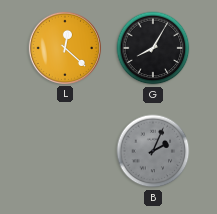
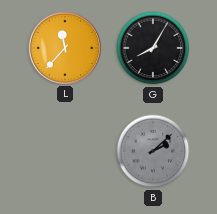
L: 12:22 -> 11:37
B: 2:04 -> 2:08
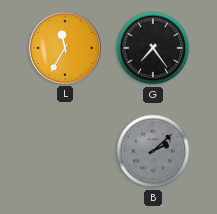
L: 11:37 -> 11:35
G: 8:05 -> 7:24
